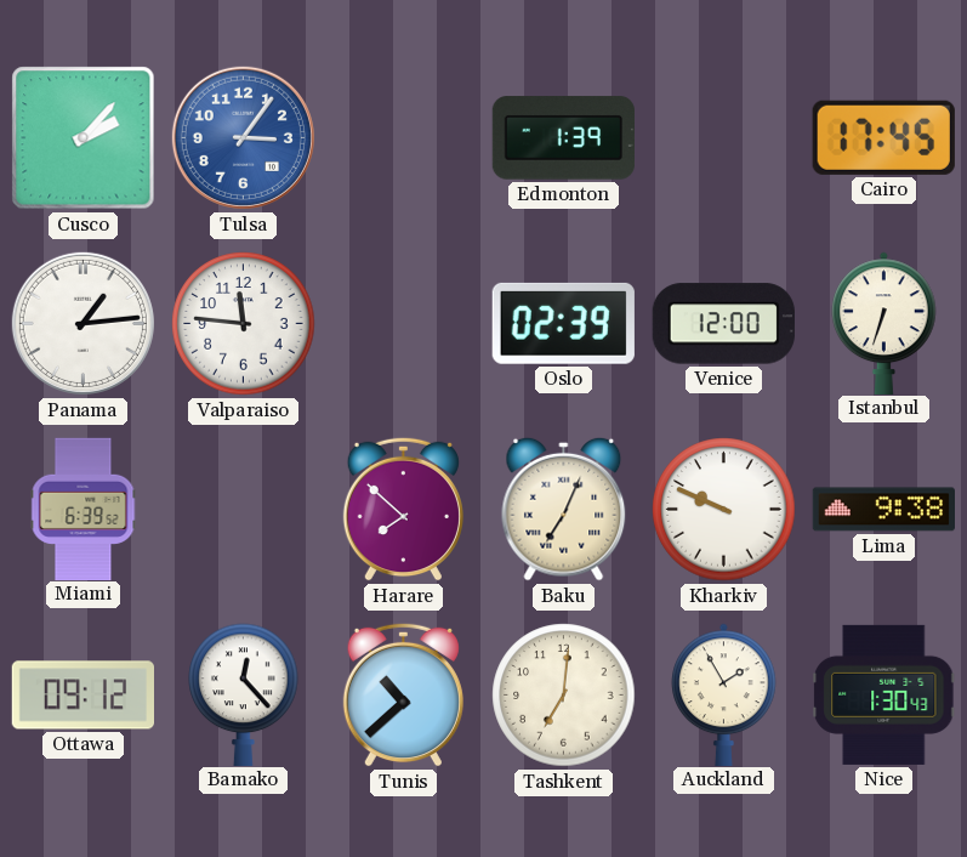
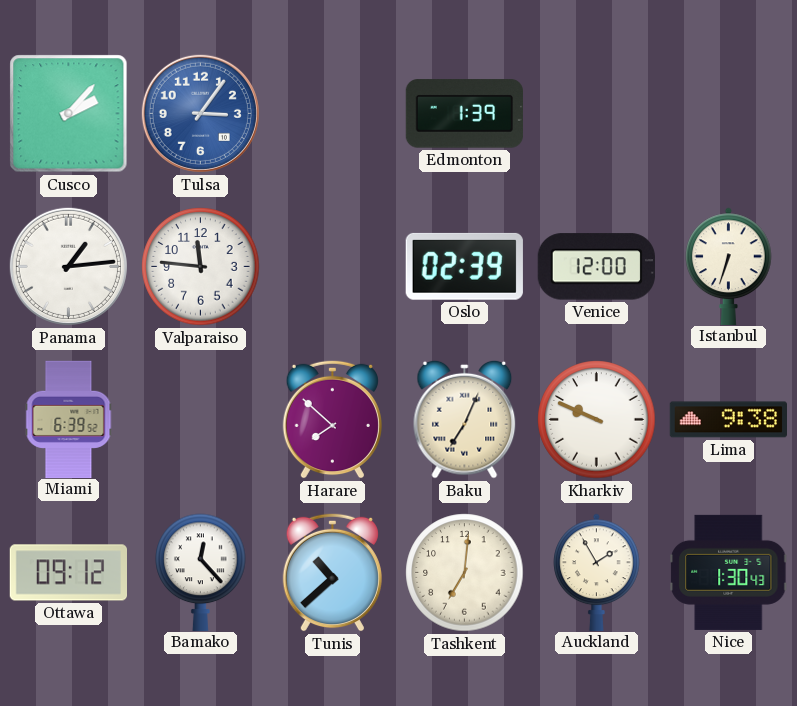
Cairo: 17:45 -> none
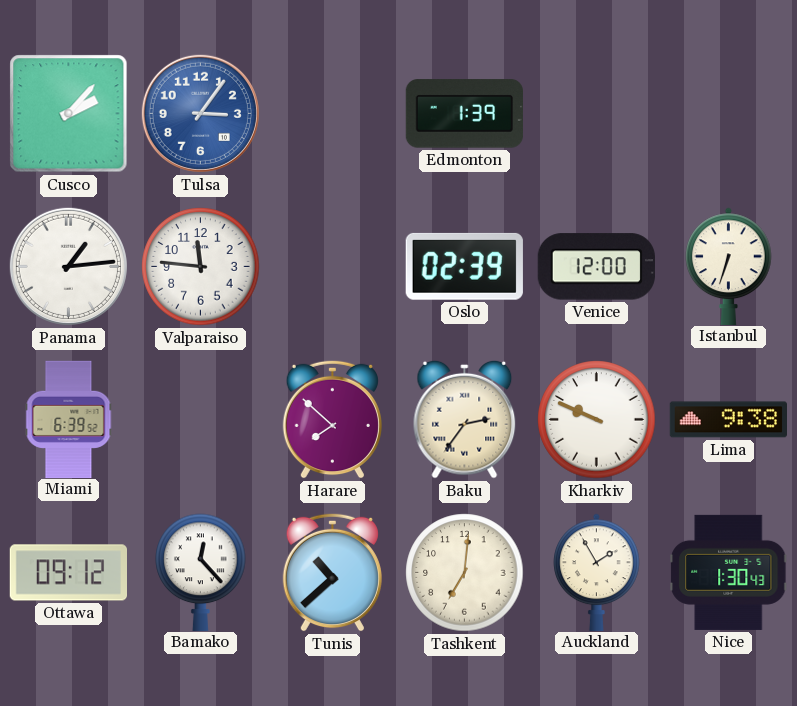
Baku: 7:04 -> 2:36
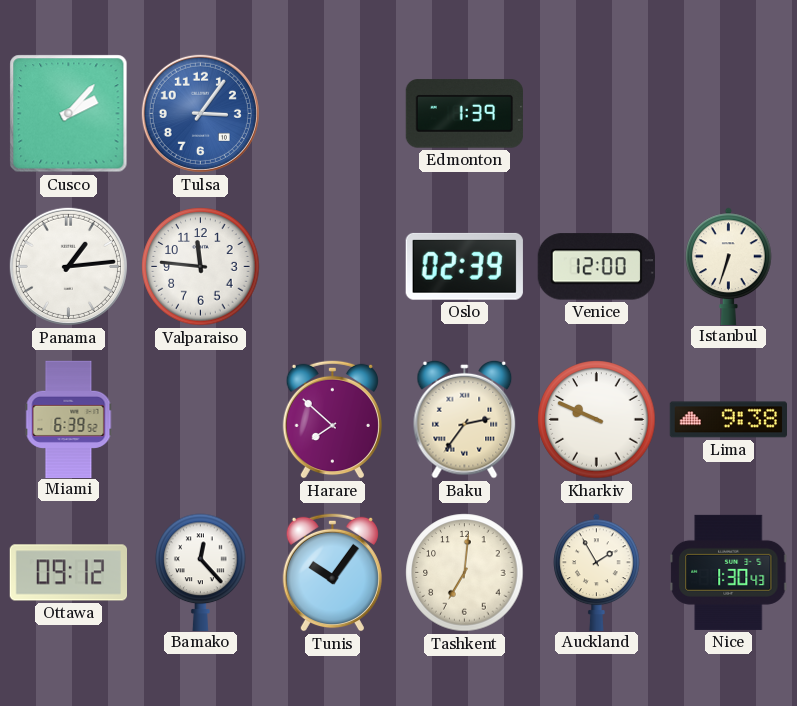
Tunis: 10:38 -> 10:06
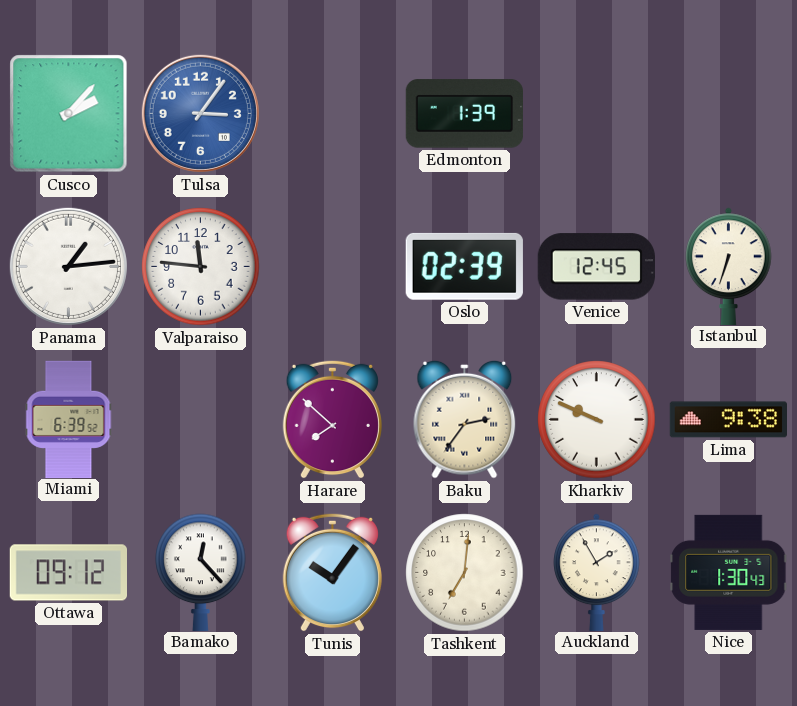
Venice: 12:00 -> 12:45
